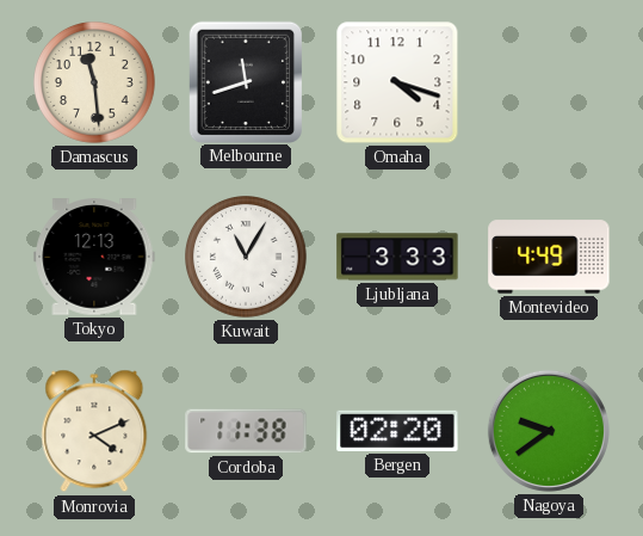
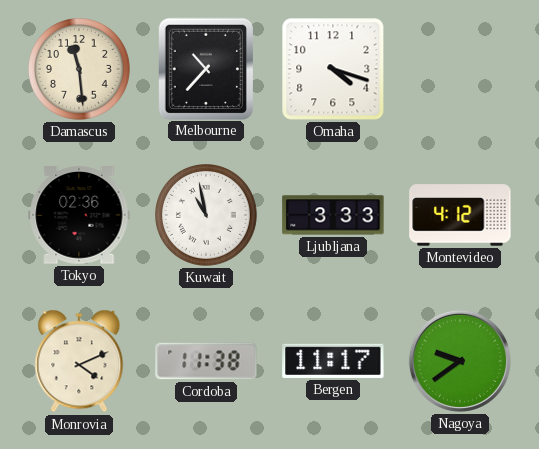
Melbourne: 11:42 -> 10:37
Tokyo: 12:13 -> 02:36
Kuwait: 11:05 -> 10:58
Montevideo: 4:49 -> 4:12
Bergen: 02:20 -> 11:17
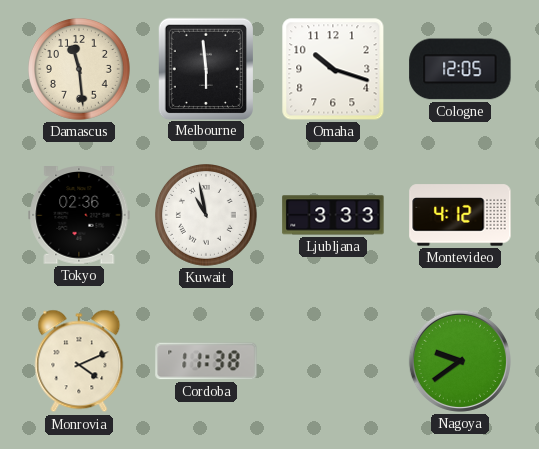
Melbourne: 10:37 -> 5:59
Omaha: 4:18 -> 10:18
Cologne: none -> 12:05
Bergen: 11:17 -> none
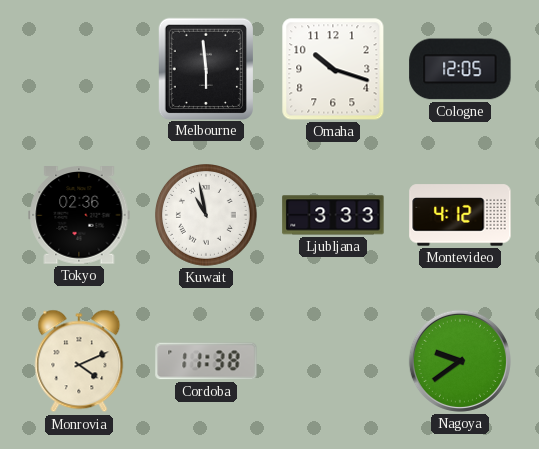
Damascus: 11:29 -> none
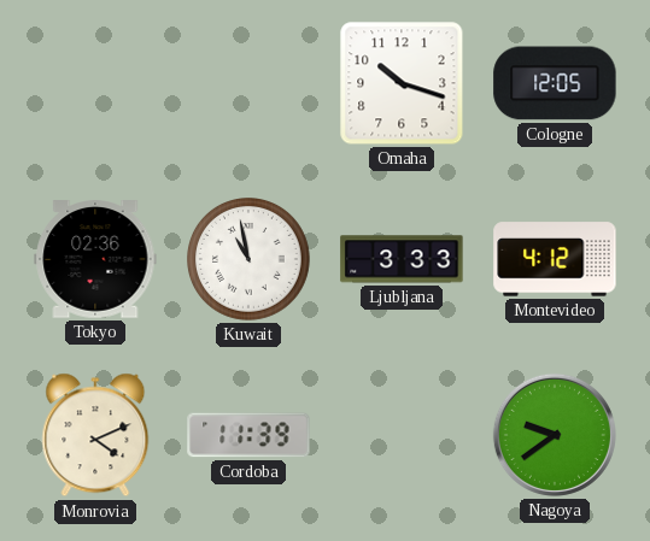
Melbourne: 5:59 -> none
Cordoba: 11:38 -> 11:39
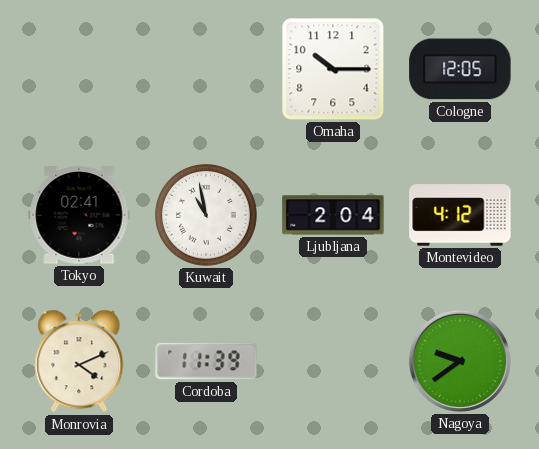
Omaha: 10:18 -> 10:15
Tokyo: 02:36 -> 02:41
Ljubljana: 3:33 -> 2:04
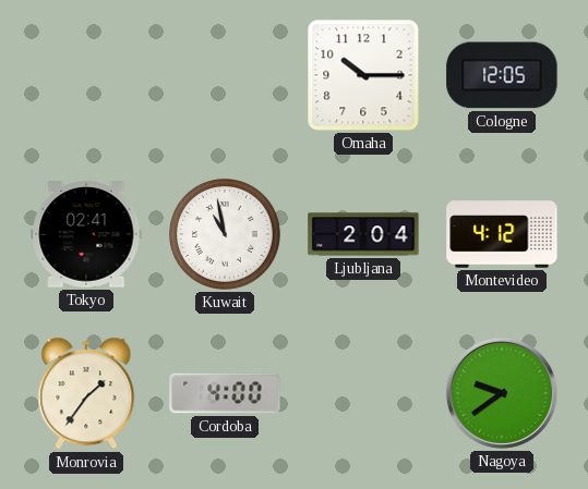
Monrovia: 4:11 -> 1:36
Cordoba: 11:39 -> 4:00
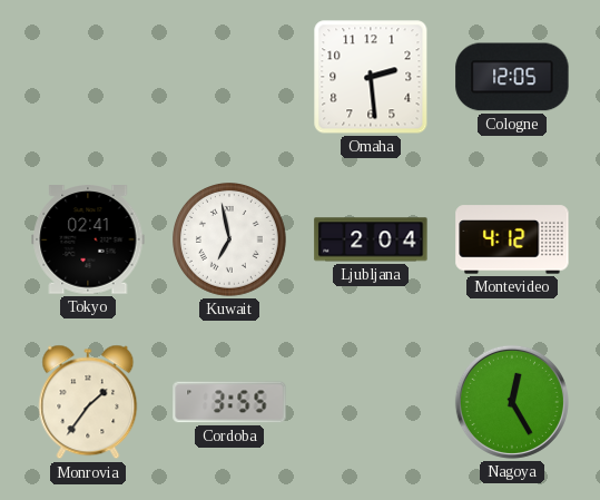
Omaha: 10:15 -> 2:29
Kuwait: 10:58 -> 6:58
Cordoba: 4:00 -> 3:55
Nagoya: 9:39 -> 12:25
